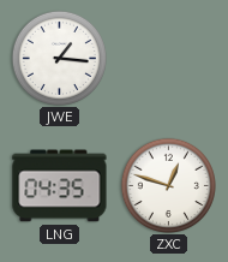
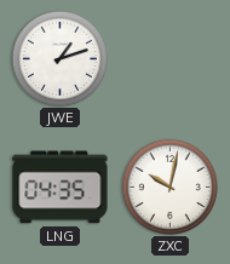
JWE: 1:16 -> 1:12
ZXC: 12:48 -> 10:02
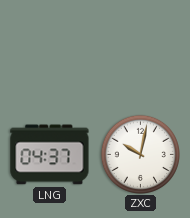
JWE: 1:12 -> none
LNG: 04:35 -> 04:37
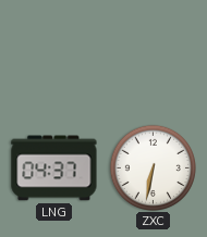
ZXC: 10:02 -> 6:32
